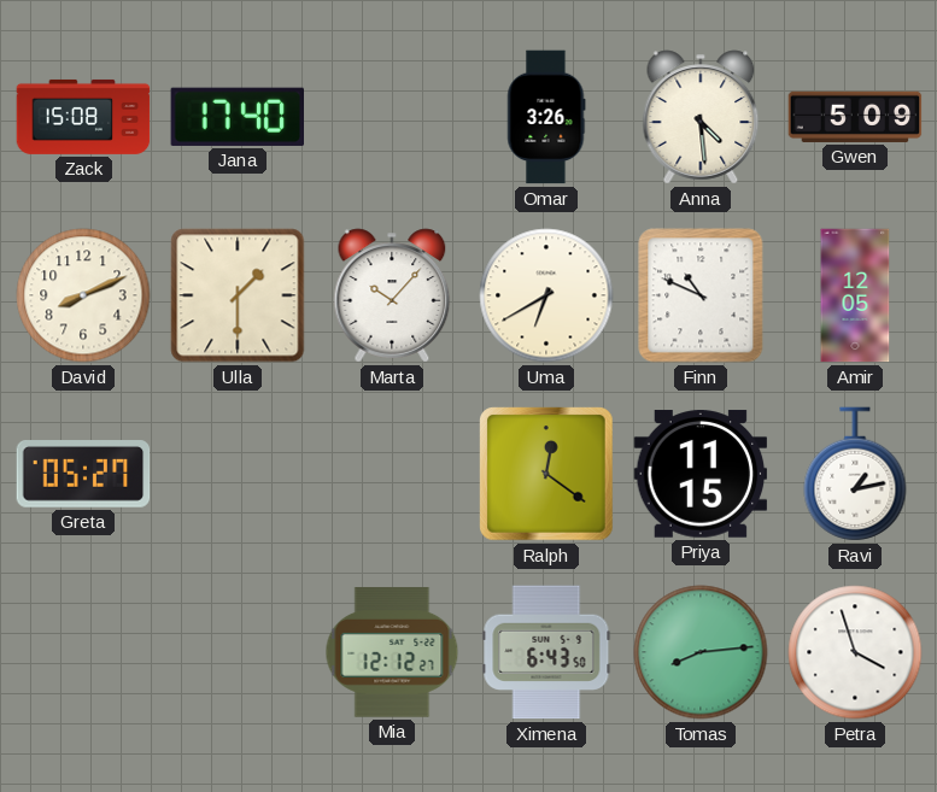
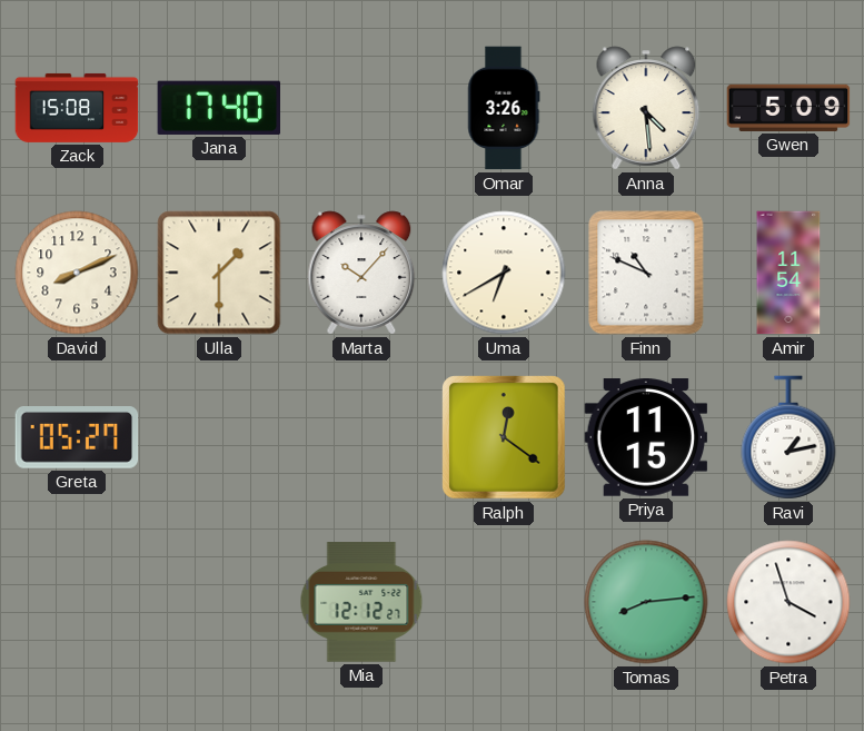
Amir: 12:05 -> 11:54
Ximena: 6:43 -> none
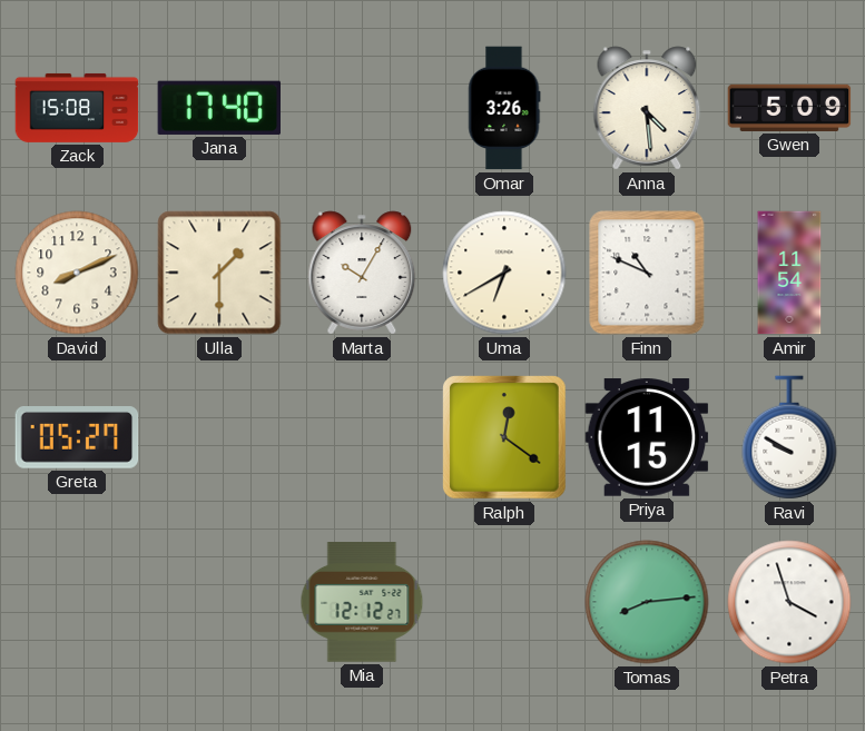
Marta: 10:07 -> 10:05
Ravi: 1:13 -> 9:50
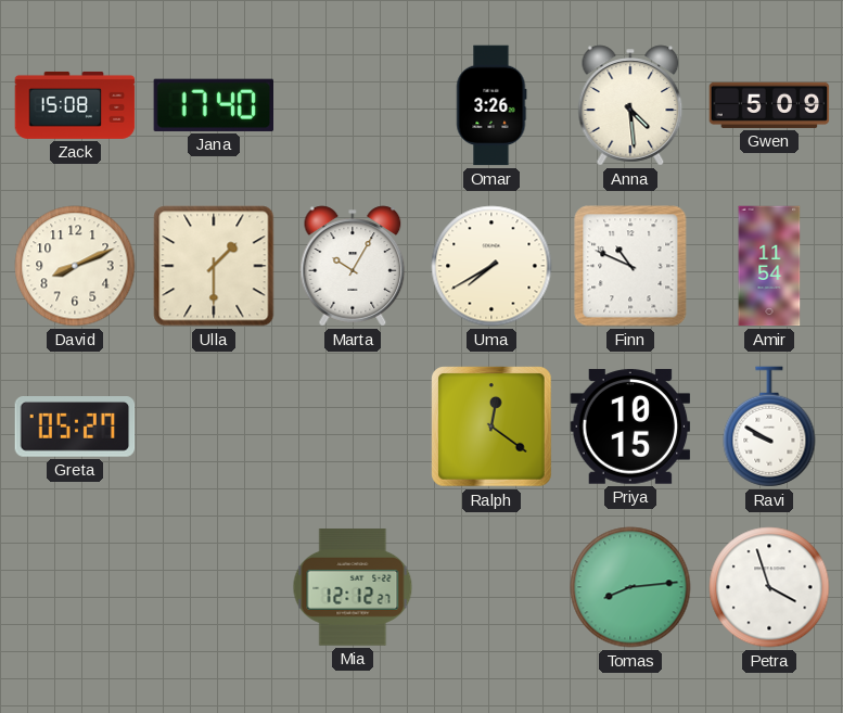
Uma: 6:40 -> 7:40
Priya: 11:15 -> 10:15
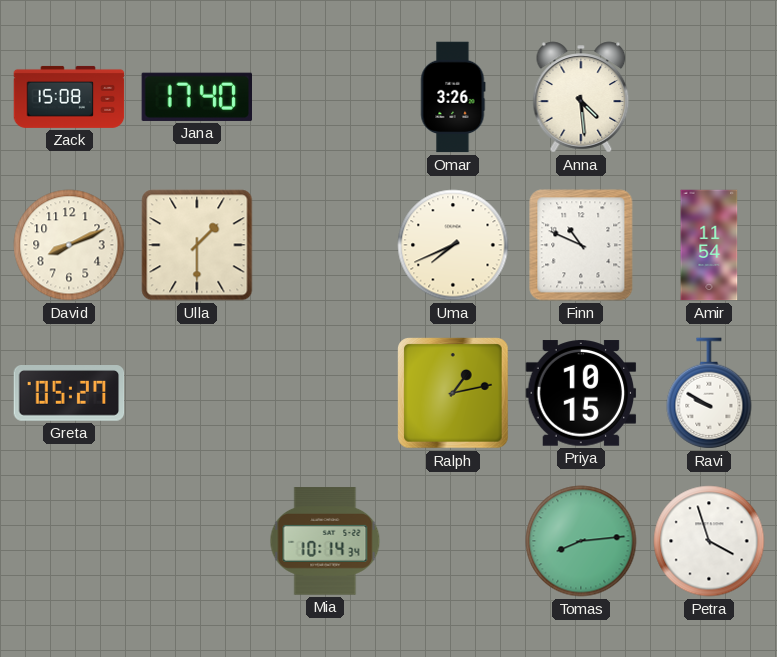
Gwen: 5:09 -> none
Marta: 10:05 -> none
Uma: 7:40 -> 7:41
Ralph: 12:21 -> 1:13
Mia: 12:12 -> 10:14
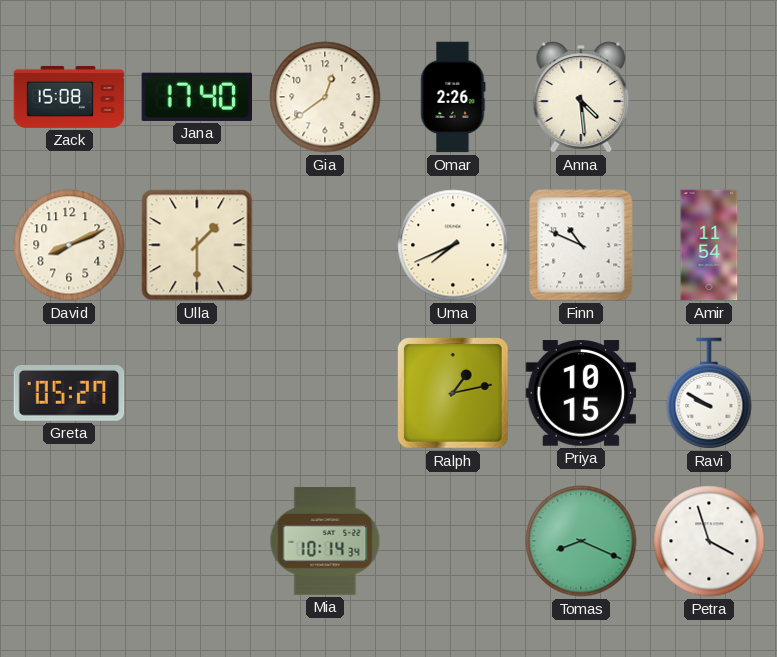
Gia: none -> 12:39
Omar: 3:26 -> 2:26
Tomas: 8:14 -> 8:19
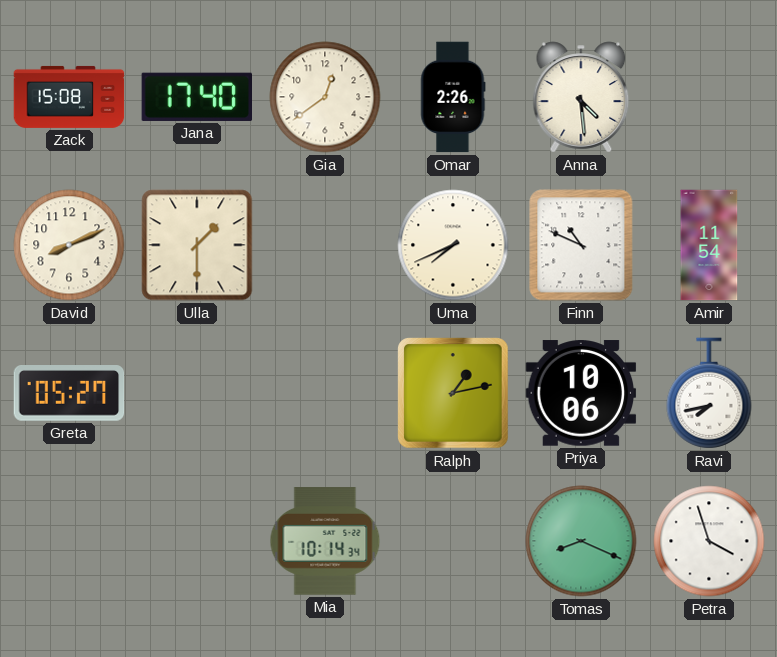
Priya: 10:15 -> 10:06
Ravi: 9:50 -> 7:43
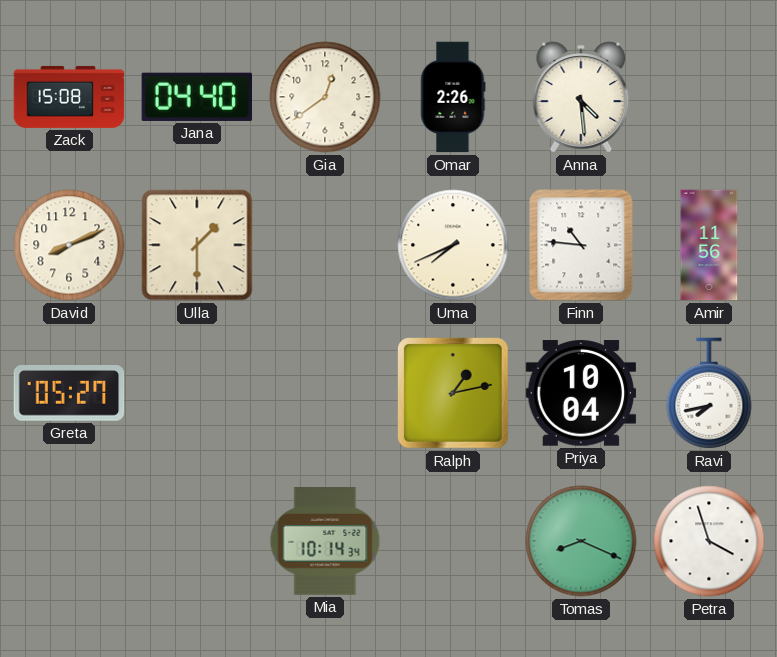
Jana: 17:40 -> 04:40
Finn: 10:49 -> 10:46
Amir: 11:54 -> 11:56
Priya: 10:06 -> 10:04
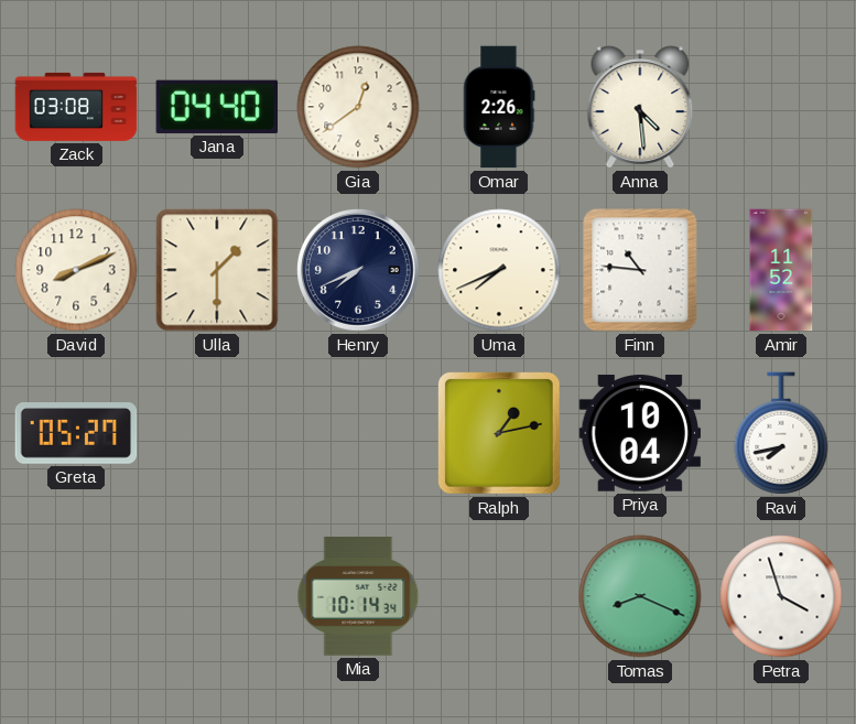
Zack: 15:08 -> 03:08
Henry: none -> 7:41
Amir: 11:56 -> 11:52
